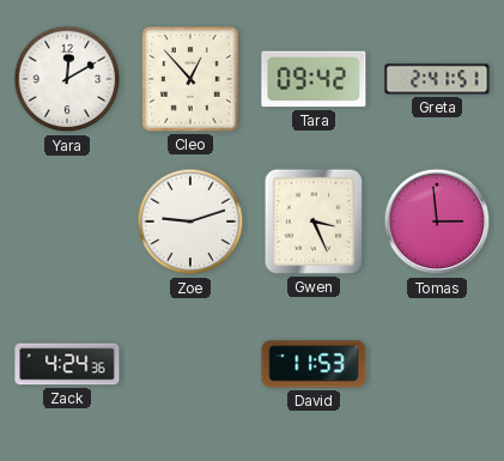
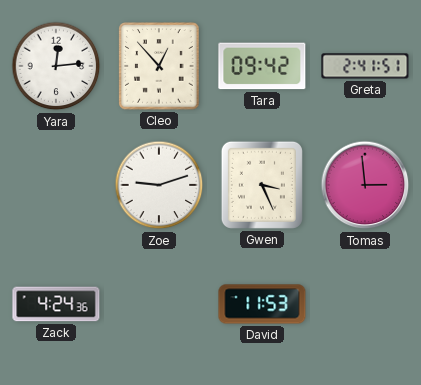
Yara: 12:10 -> 12:14
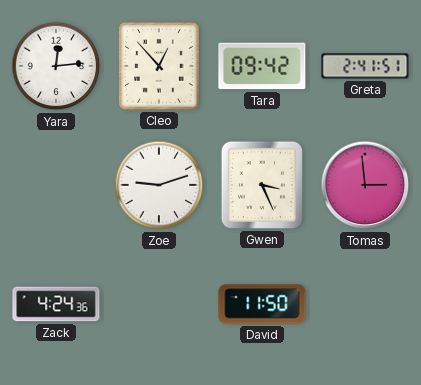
David: 11:53 -> 11:50
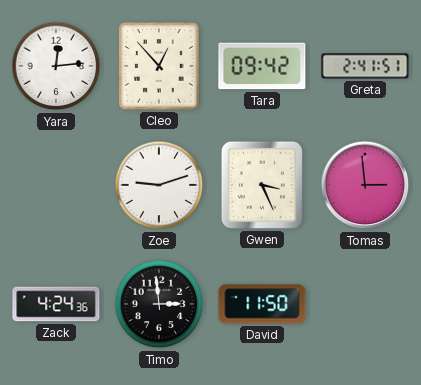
Timo: none -> 2:59
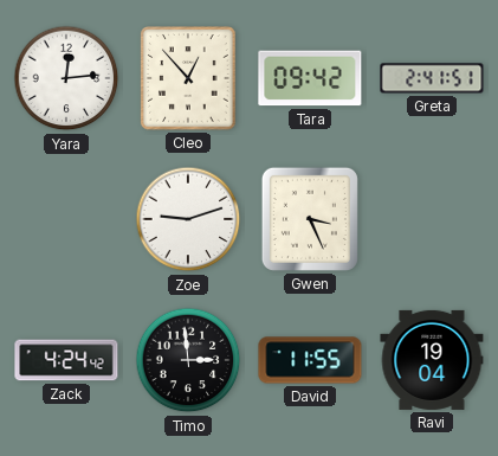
Tomas: 2:59 -> none
Zack: 4:24:36 -> 4:24:42
David: 11:50 -> 11:55
Ravi: none -> 19:04
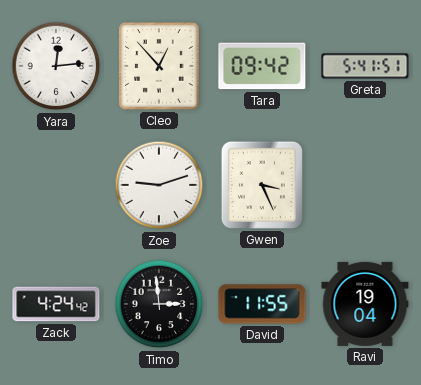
Greta: 2:41 -> 5:41
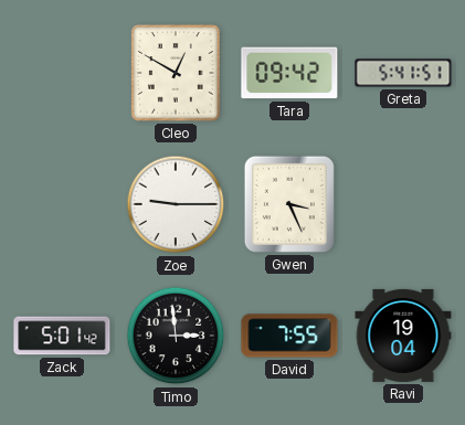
Yara: 12:14 -> none
Cleo: 12:53 -> 12:50
Zoe: 9:12 -> 9:15
Zack: 4:24 -> 5:01
David: 11:55 -> 7:55
